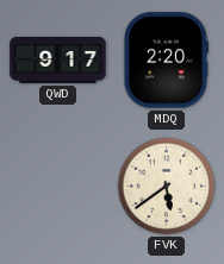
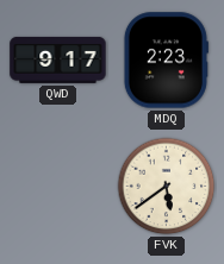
MDQ: 2:20 -> 2:23
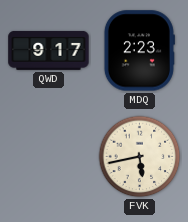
FVK: 5:39 -> 5:43
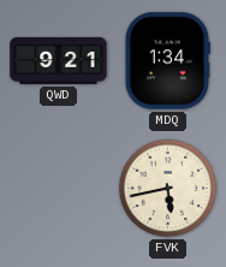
QWD: 9:17 -> 9:21
MDQ: 2:23 -> 1:34
